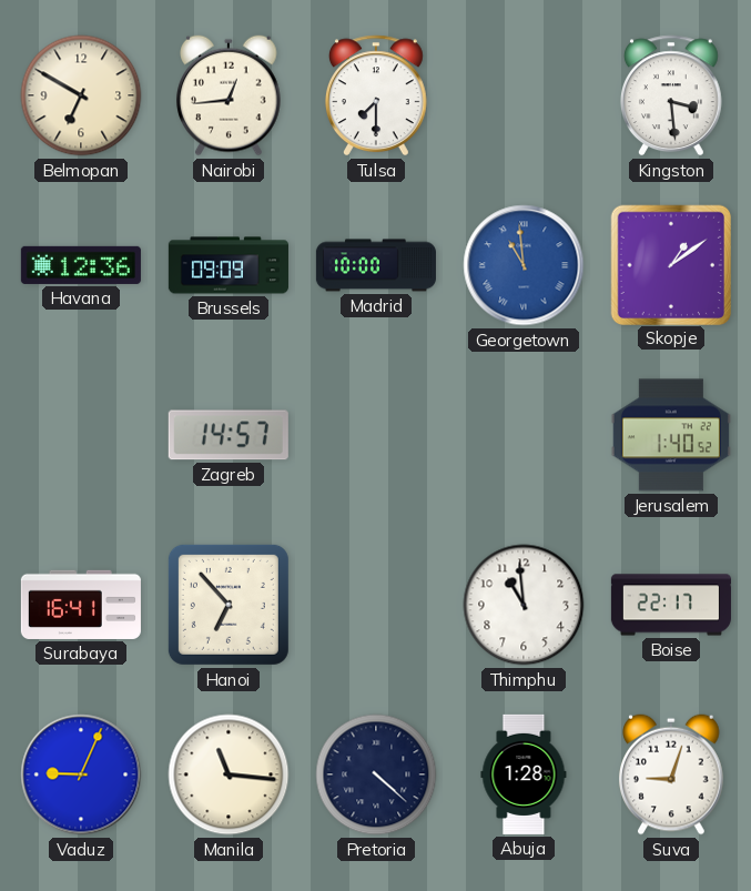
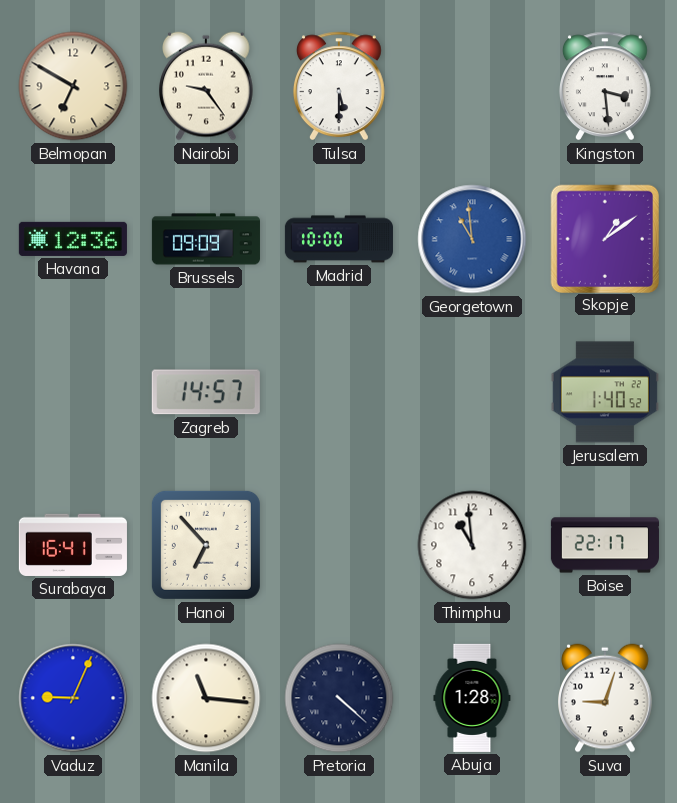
Nairobi: 12:44 -> 9:24
Tulsa: 7:30 -> 5:30
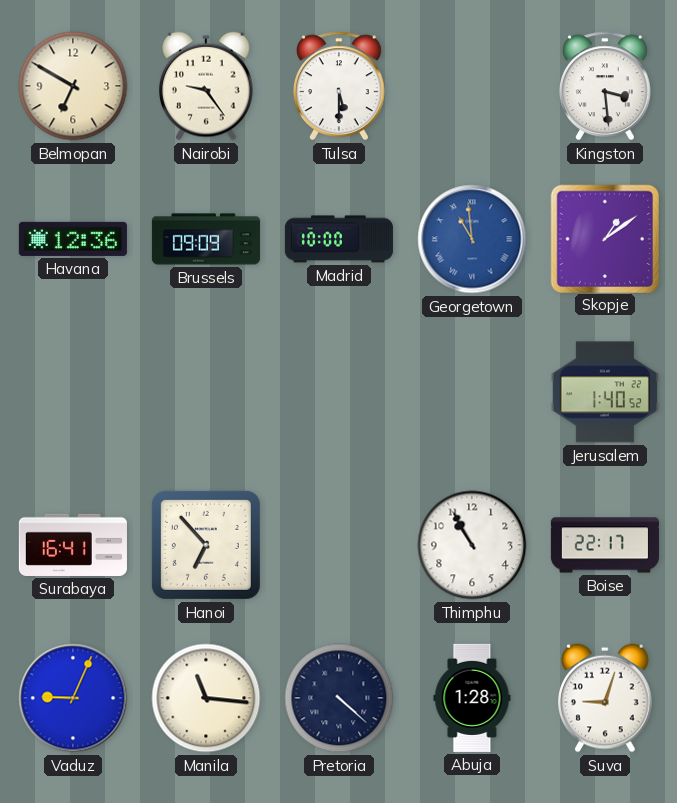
Zagreb: 14:57 -> none
Thimphu: 10:59 -> 10:55
